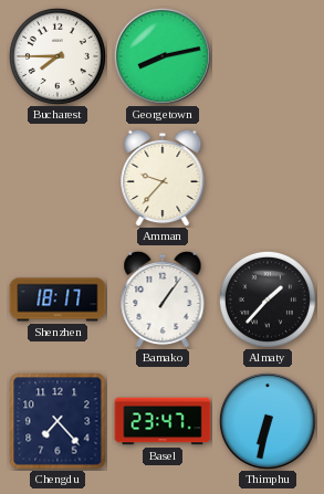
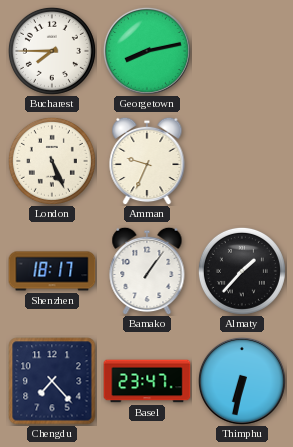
London: none -> 5:26
Amman: 9:37 -> 9:34
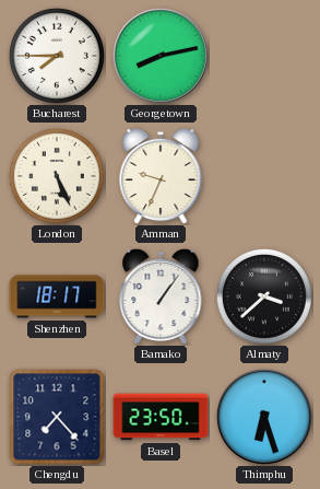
Almaty: 1:37 -> 3:38
Basel: 23:47 -> 23:50
Thimphu: 6:32 -> 6:27
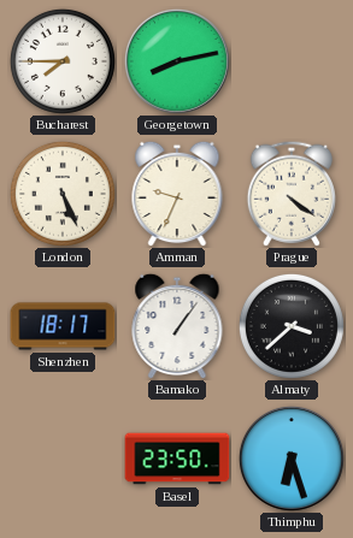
Prague: none -> 4:21
Chengdu: 7:23 -> none
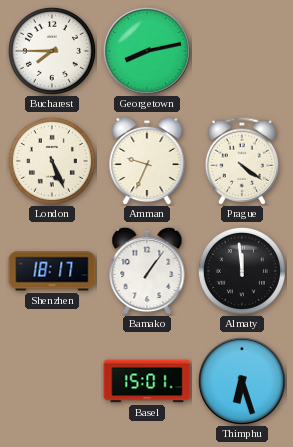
Almaty: 3:38 -> 11:59
Basel: 23:50 -> 15:01
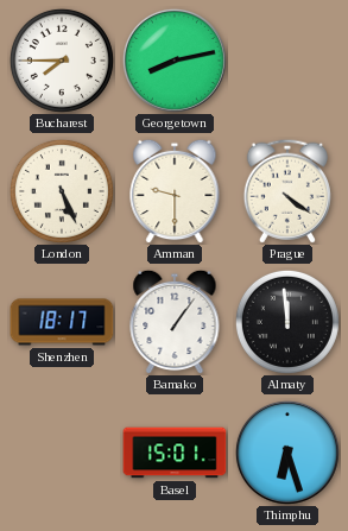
Amman: 9:34 -> 9:30
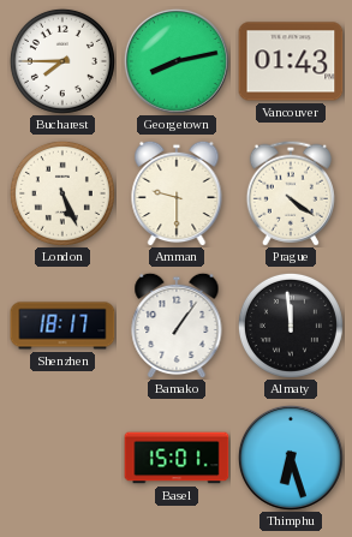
Vancouver: none -> 01:43
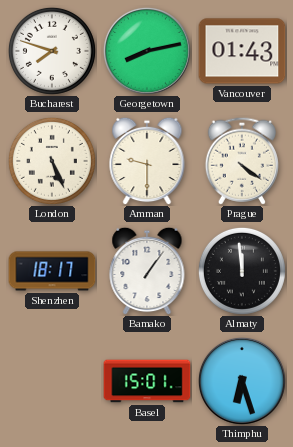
Bucharest: 7:45 -> 7:48
